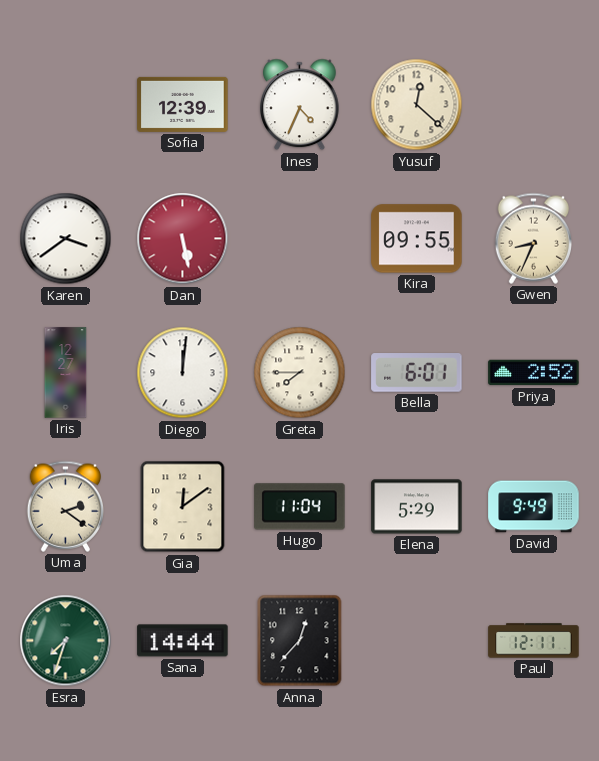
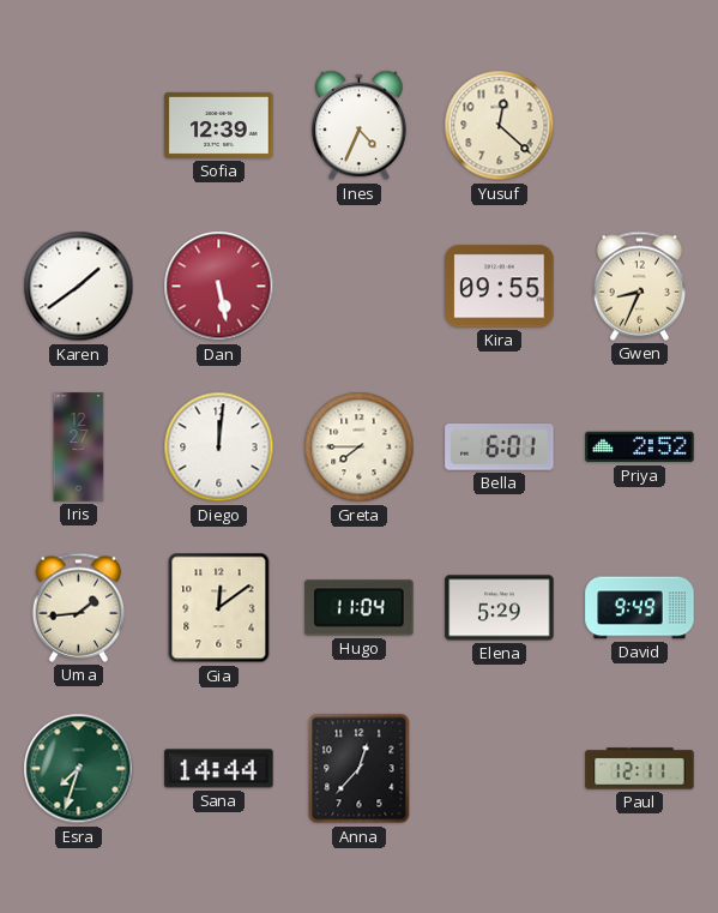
Karen: 3:39 -> 1:39
Uma: 2:21 -> 1:44
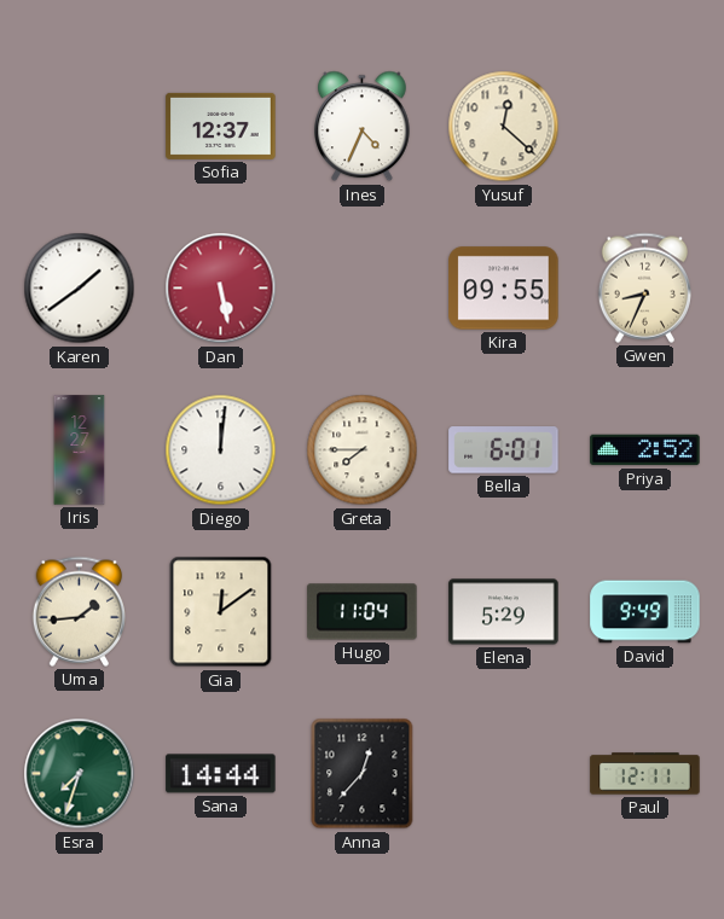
Sofia: 12:39 -> 12:37
